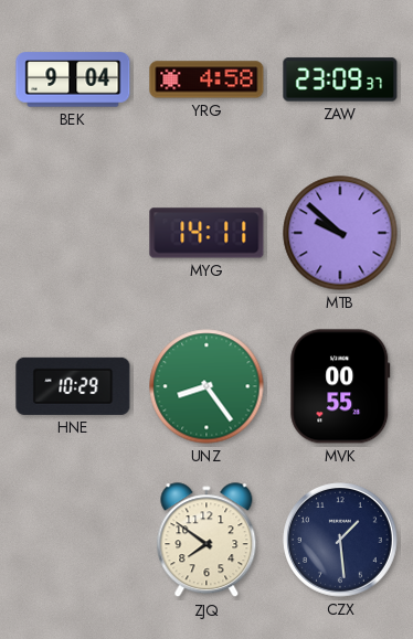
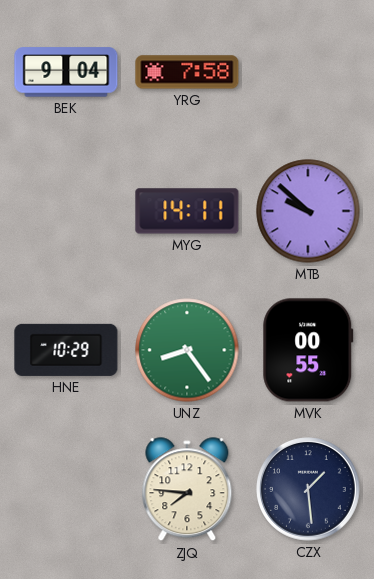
YRG: 4:58 -> 7:58
ZAW: 23:09 -> none
ZJQ: 7:51 -> 7:46
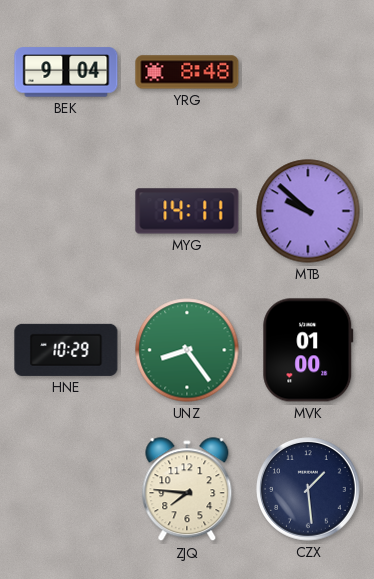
YRG: 7:58 -> 8:48
MVK: 00:55 -> 01:00
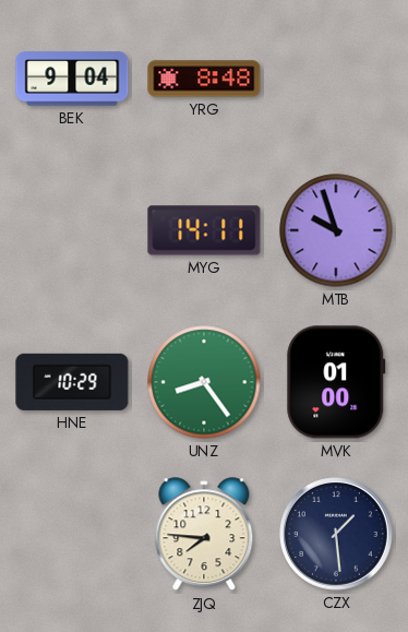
MTB: 9:52 -> 9:57
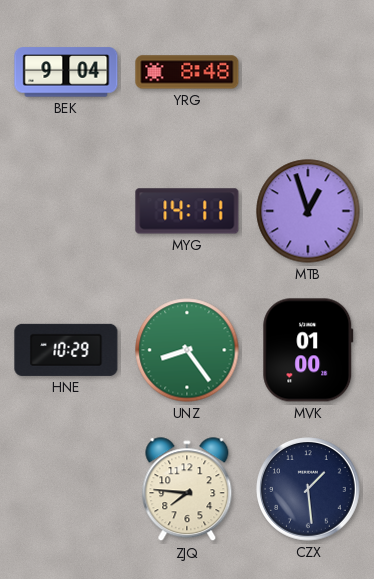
MTB: 9:57 -> 12:57
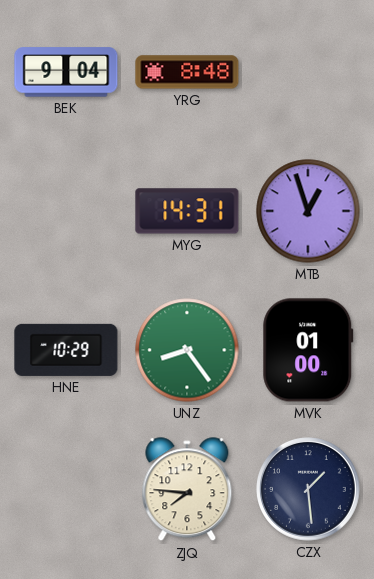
MYG: 14:11 -> 14:31
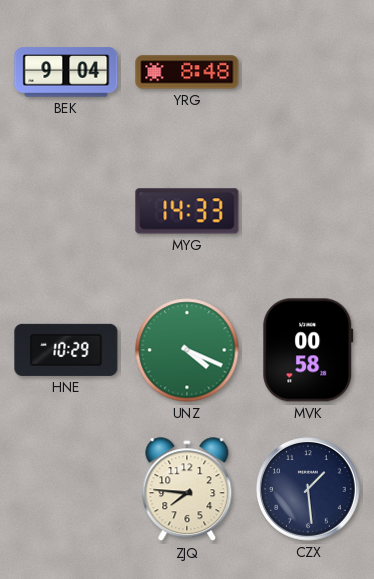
MYG: 14:31 -> 14:33
MTB: 12:57 -> none
UNZ: 8:24 -> 4:19
MVK: 01:00 -> 00:58
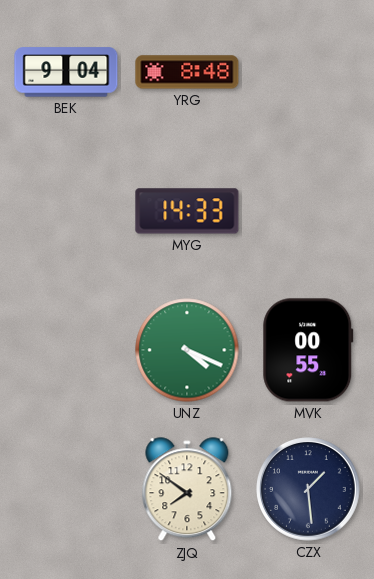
HNE: 10:29 -> none
MVK: 00:58 -> 00:55
ZJQ: 7:46 -> 7:51
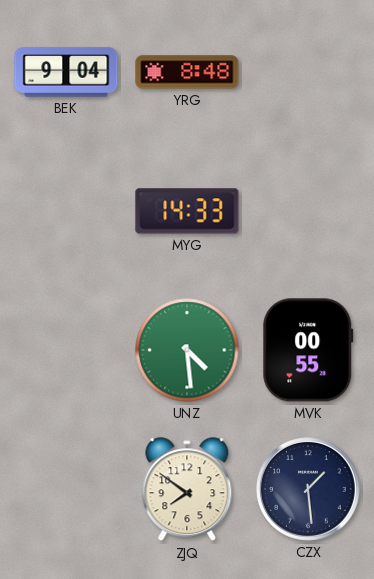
UNZ: 4:19 -> 4:29
